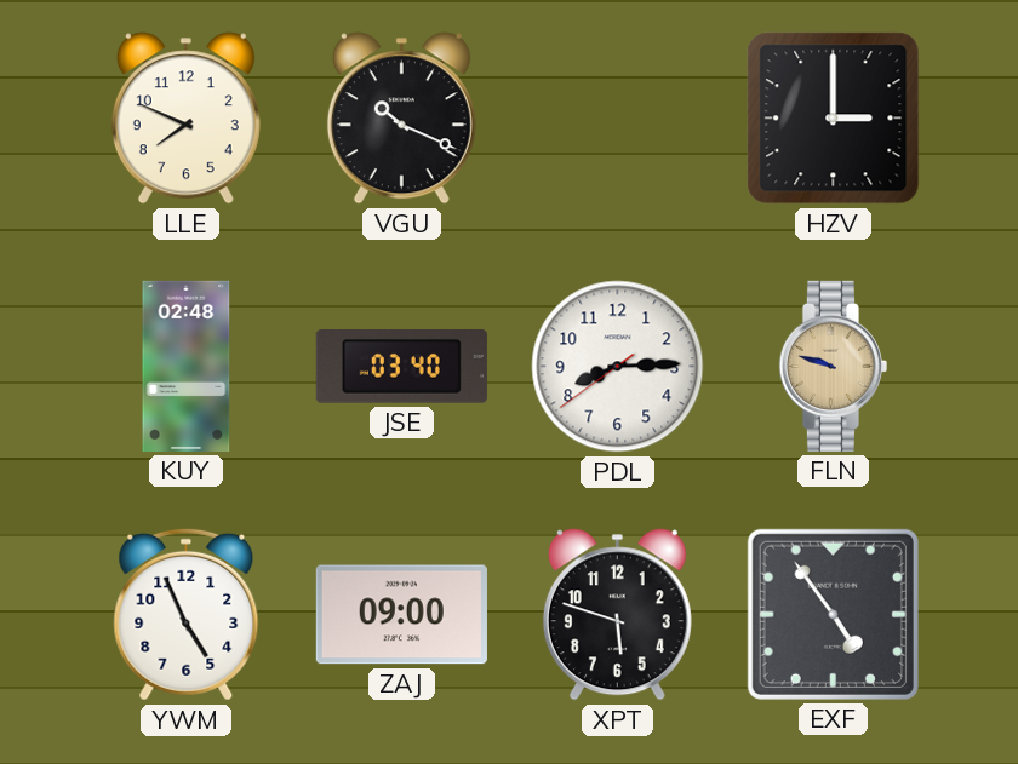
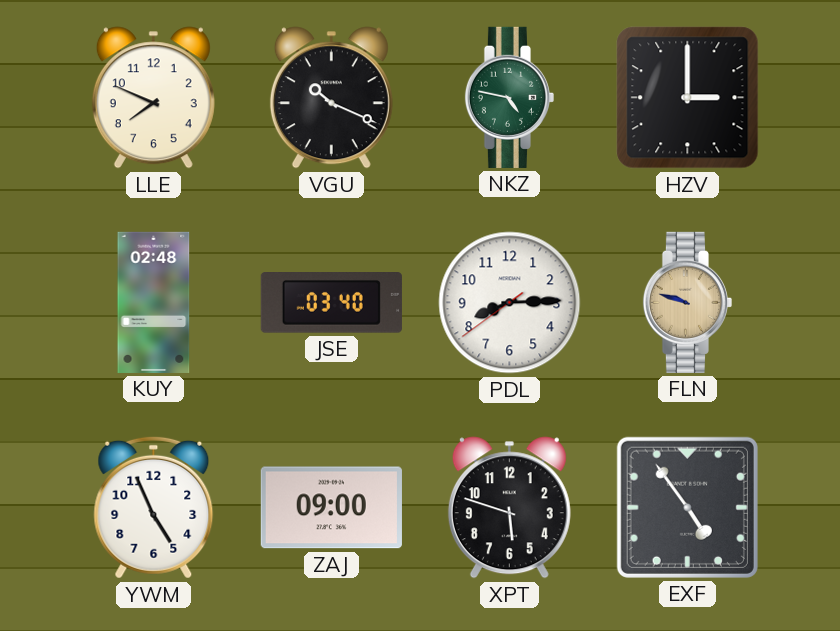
NKZ: none -> 4:47
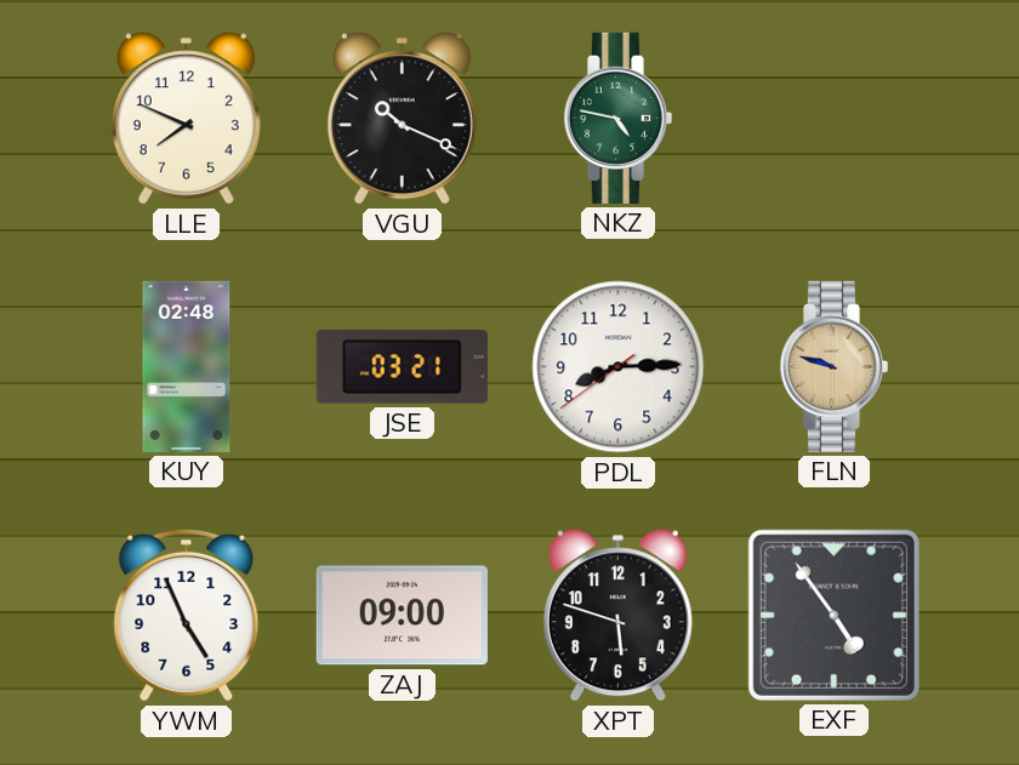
HZV: 3:00 -> none
JSE: 03:40 -> 03:21
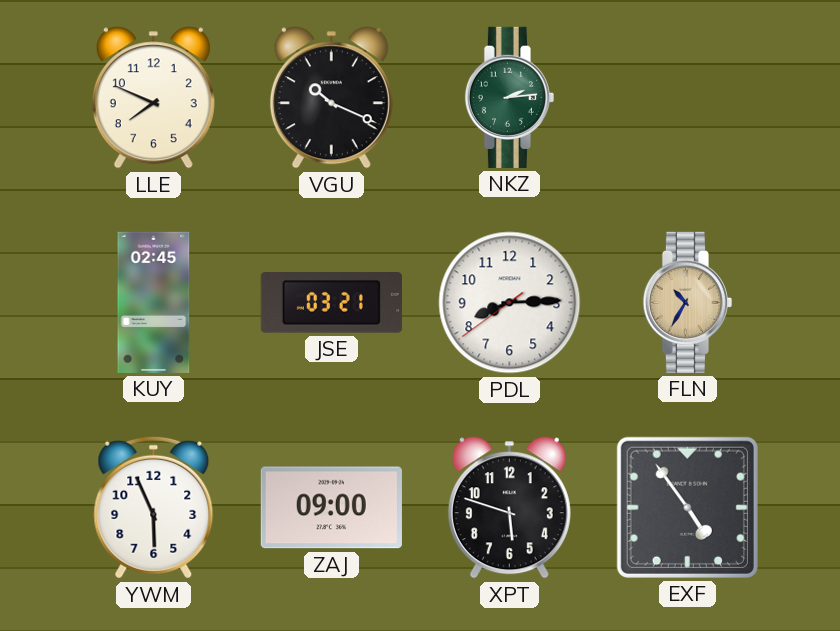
NKZ: 4:47 -> 2:14
KUY: 02:48 -> 02:45
FLN: 9:48 -> 10:35
YWM: 4:56 -> 5:56
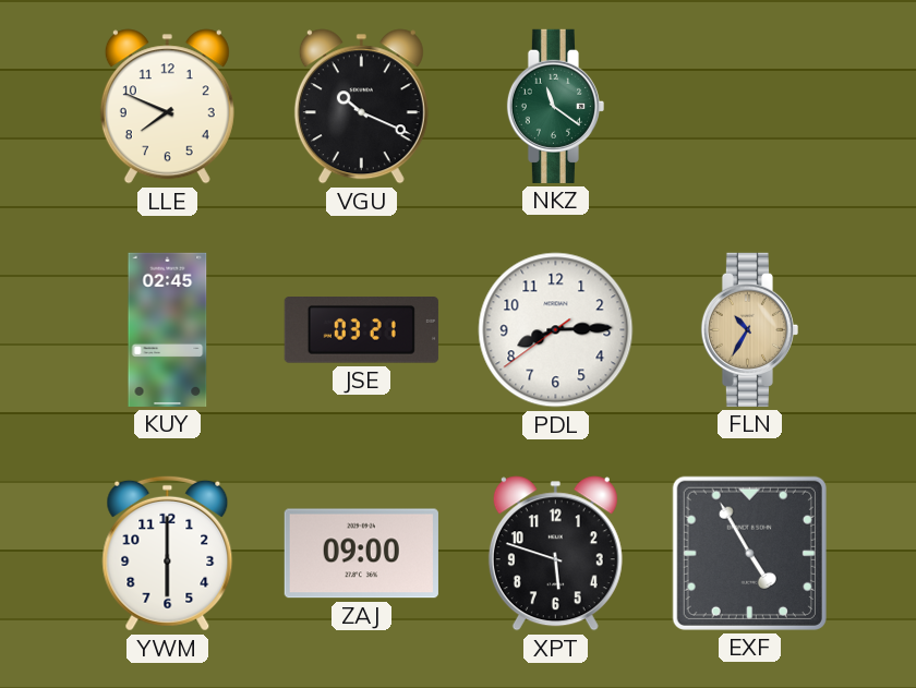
NKZ: 2:14 -> 11:21
YWM: 5:56 -> 6:00
EXF: 4:54 -> 4:55
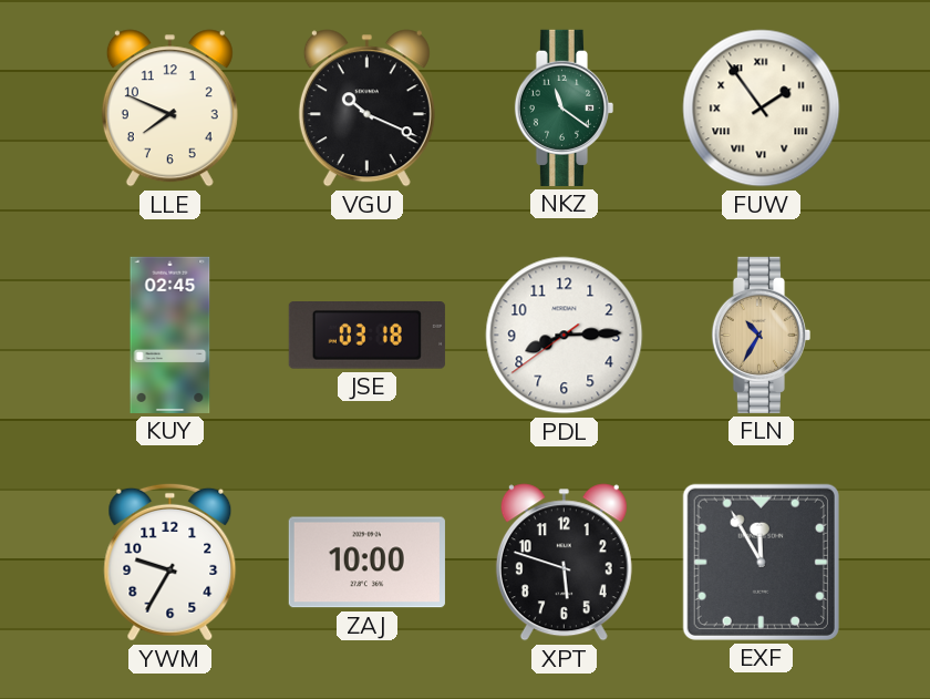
FUW: none -> 1:54
JSE: 03:21 -> 03:18
YWM: 6:00 -> 9:35
ZAJ: 09:00 -> 10:00
EXF: 4:55 -> 11:55
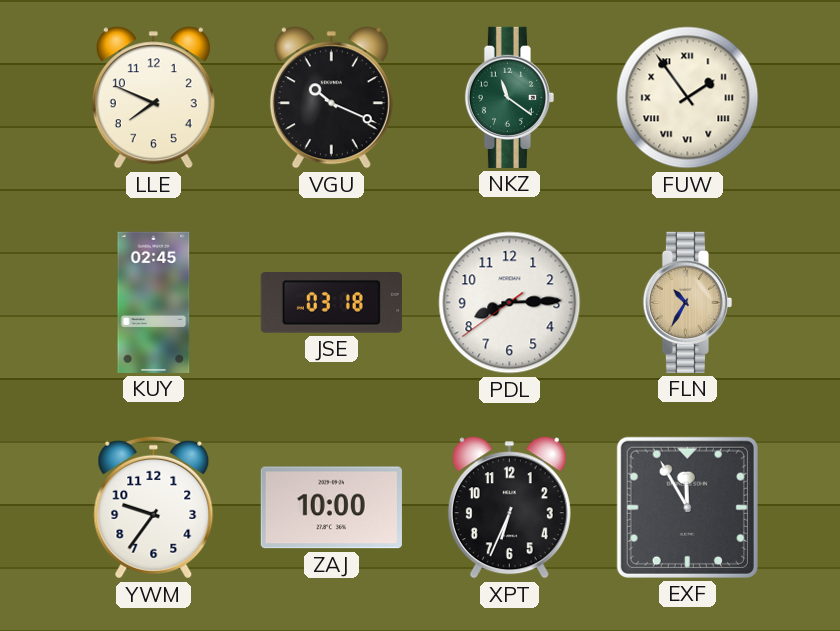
YWM: 9:35 -> 9:36
XPT: 5:48 -> 6:34
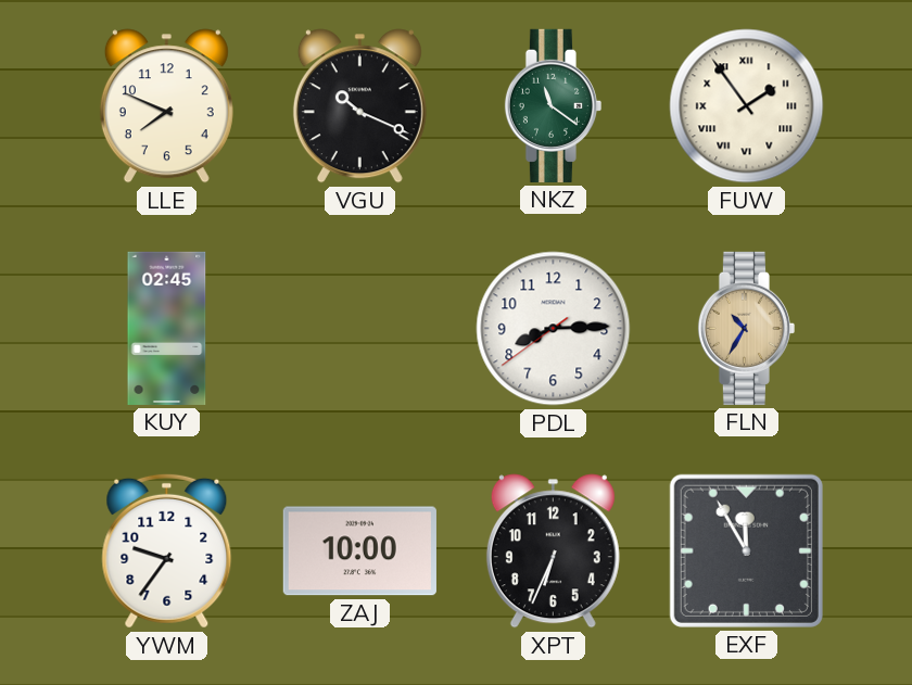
JSE: 03:18 -> none
